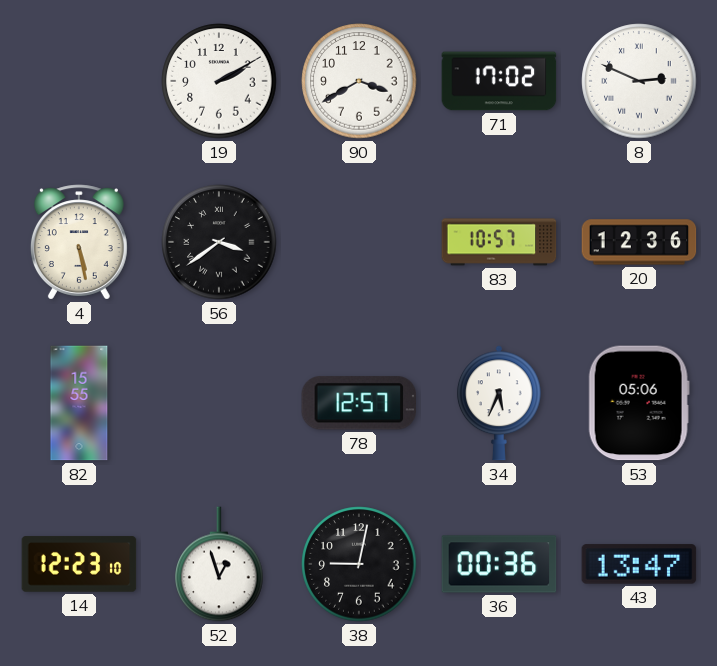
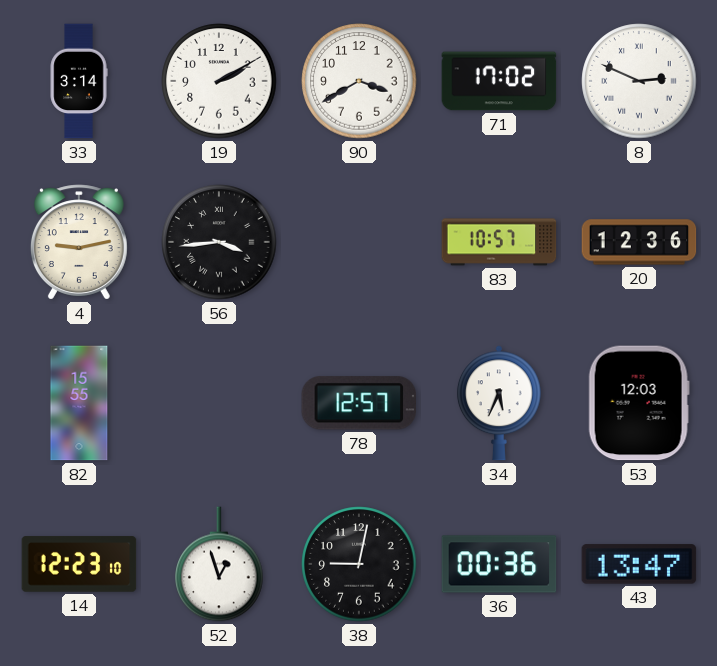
33: none -> 3:14
4: 5:28 -> 9:13
56: 3:39 -> 3:44
53: 05:06 -> 12:03
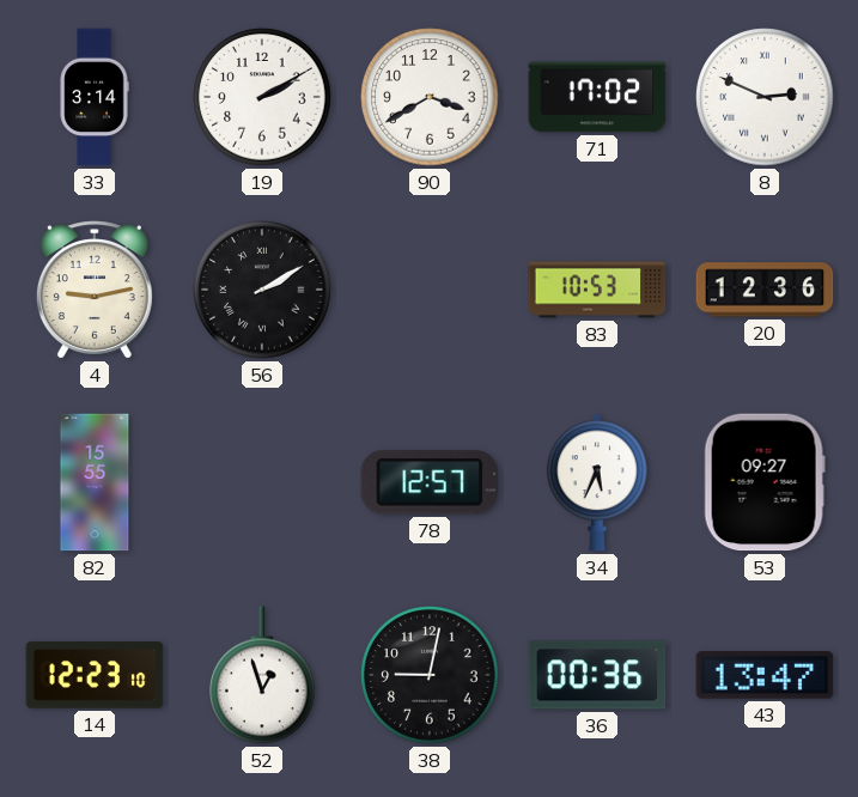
56: 3:44 -> 2:10
83: 10:57 -> 10:53
53: 12:03 -> 09:27
